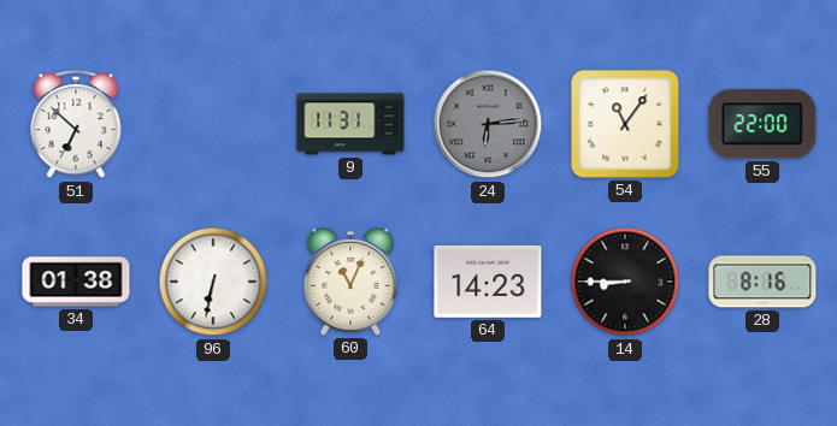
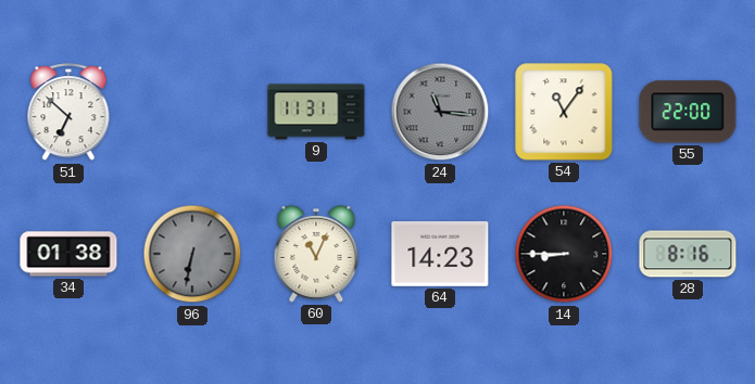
24: 6:14 -> 11:16
96 dial: white -> grey
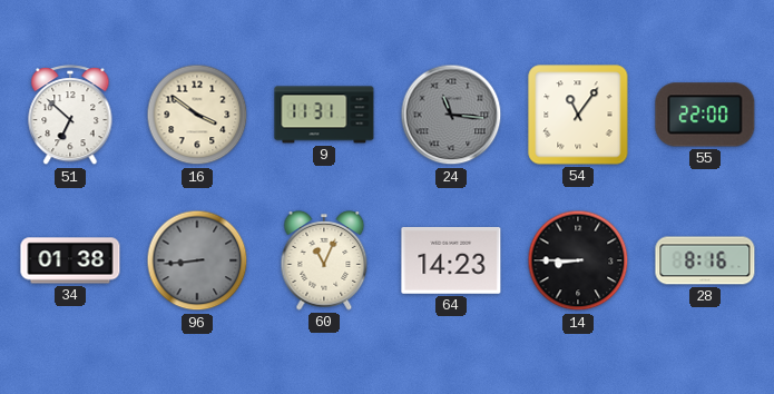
16: none -> 3:51
96: 6:32 -> 8:44
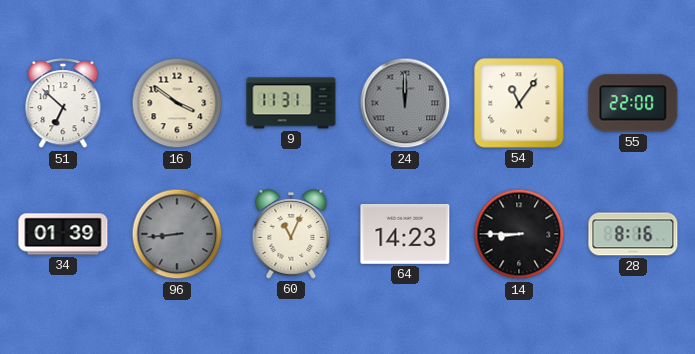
24: 11:16 -> 12:00
34: 01:38 -> 01:39
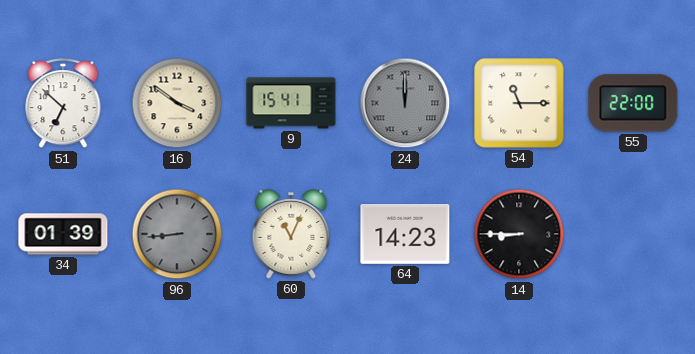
9: 11:31 -> 15:41
54: 11:06 -> 11:15
28: 8:16 -> none
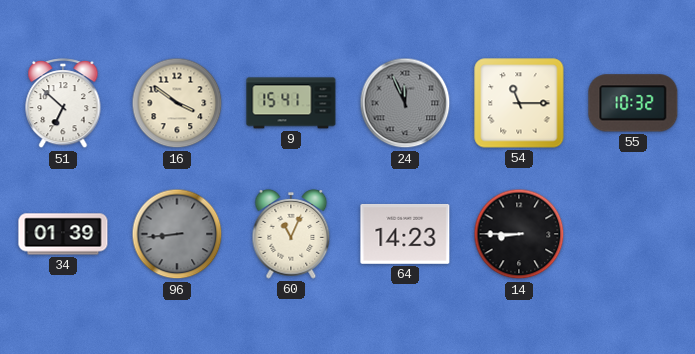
24: 12:00 -> 11:56
55: 22:00 -> 10:32
